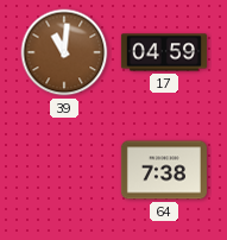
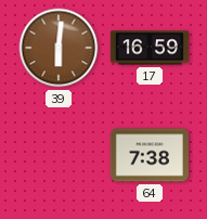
39: 11:01 -> 6:01
17: 04:59 -> 16:59
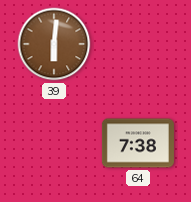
17: 16:59 -> none
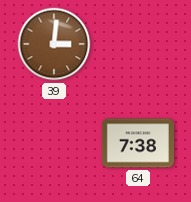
39: 6:01 -> 3:01
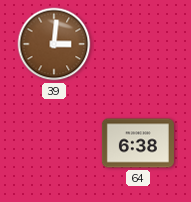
64: 7:38 -> 6:38
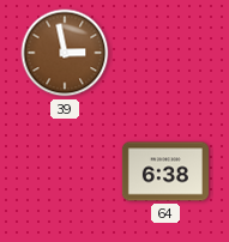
39: 3:01 -> 2:58
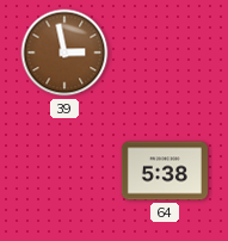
64: 6:38 -> 5:38
